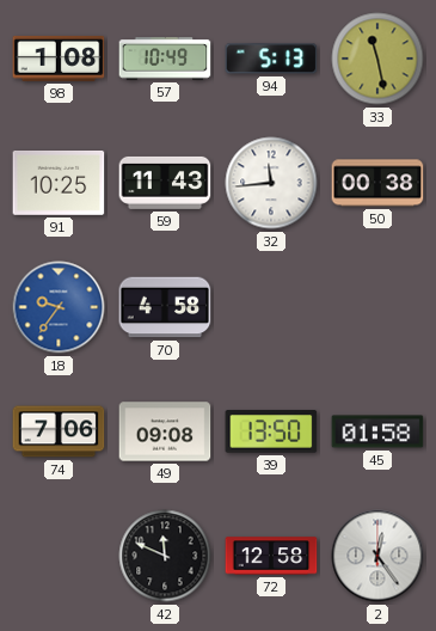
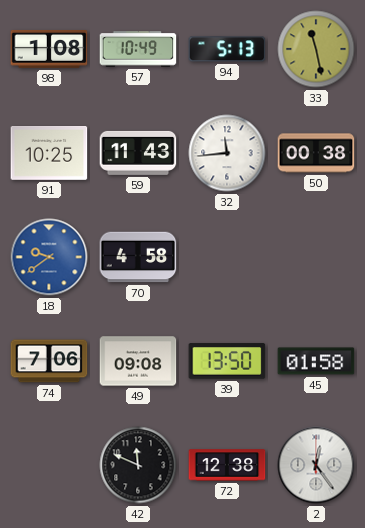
18: 9:36 -> 9:39
72: 12:58 -> 12:38
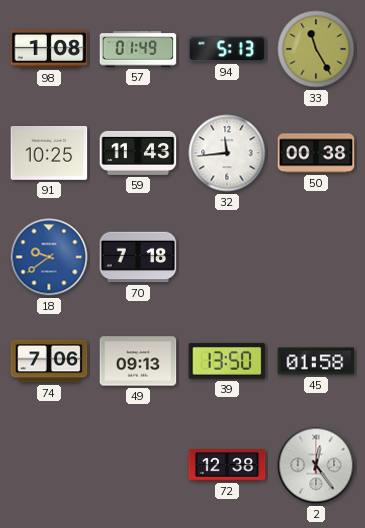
57: 10:49 -> 01:49
33: 11:28 -> 11:25
70: 4:58 -> 7:18
49: 09:08 -> 09:13
42: 11:49 -> none
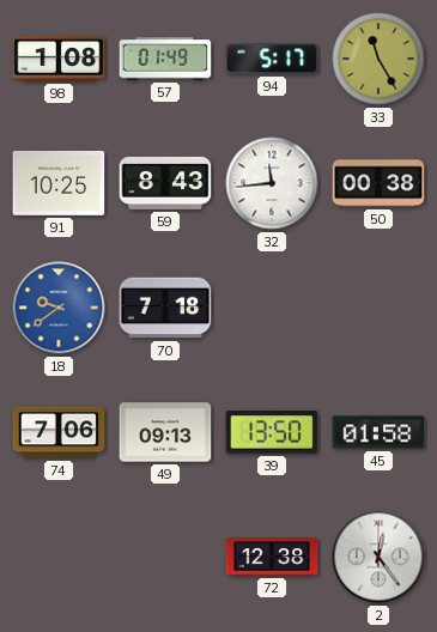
94: 5:13 -> 5:17
59: 11:43 -> 8:43
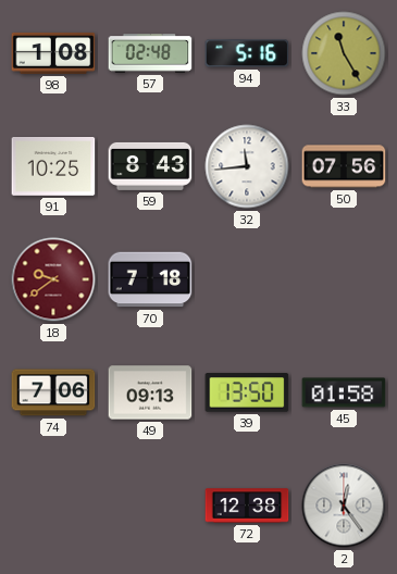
57: 01:49 -> 02:48
94: 5:17 -> 5:16
50: 00:38 -> 07:56
18 dial: blue -> burgundy
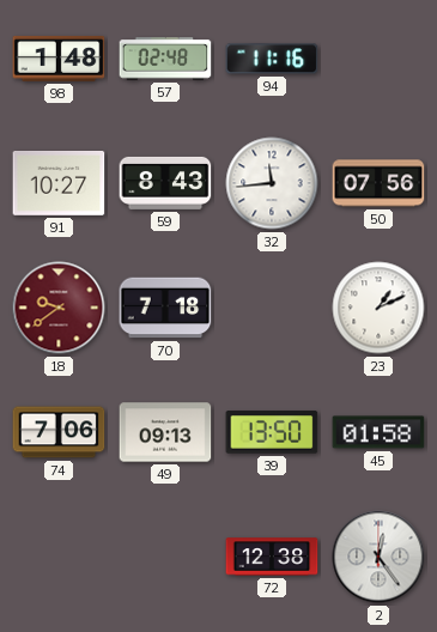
98: 1:08 -> 1:48
94: 5:16 -> 11:16
33: 11:25 -> none
91: 10:25 -> 10:27
23: none -> 1:11
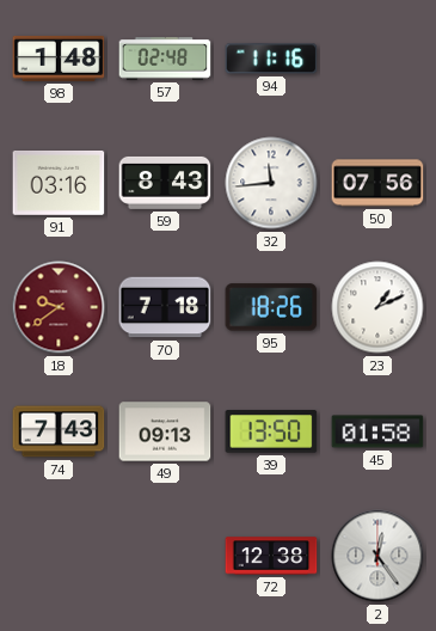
91: 10:27 -> 03:16
95: none -> 18:26
74: 7:06 -> 7:43
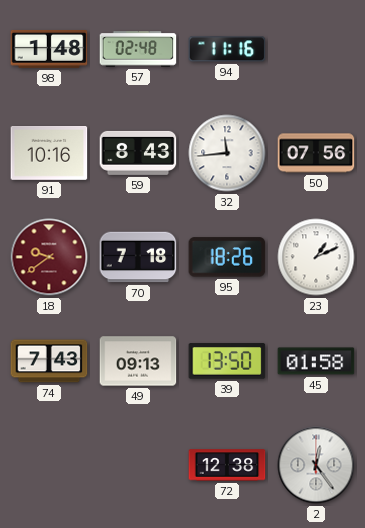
91: 03:16 -> 10:16
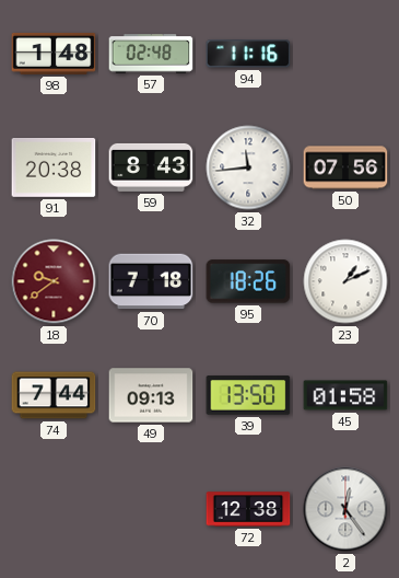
91: 10:16 -> 20:38
74: 7:43 -> 7:44
